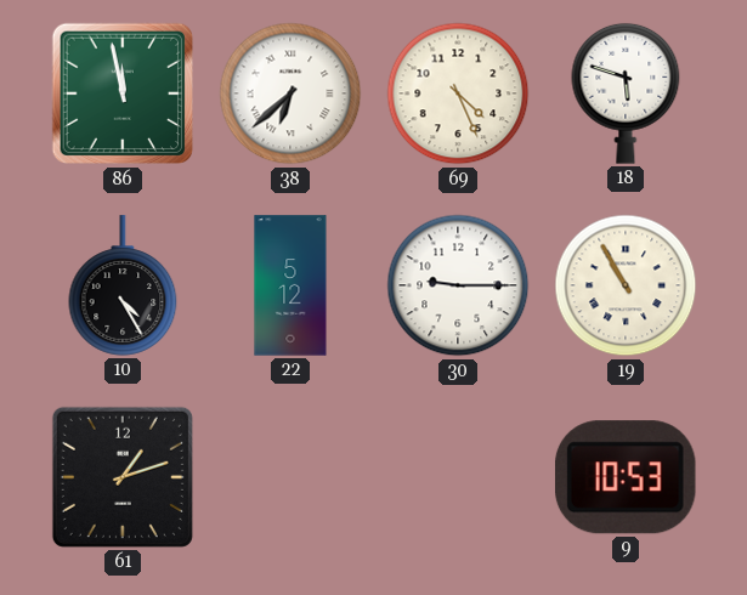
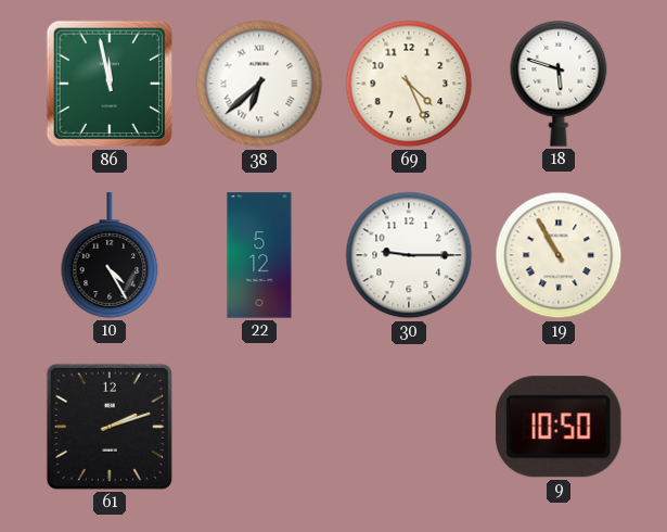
61: 1:12 -> 2:12
9: 10:53 -> 10:50
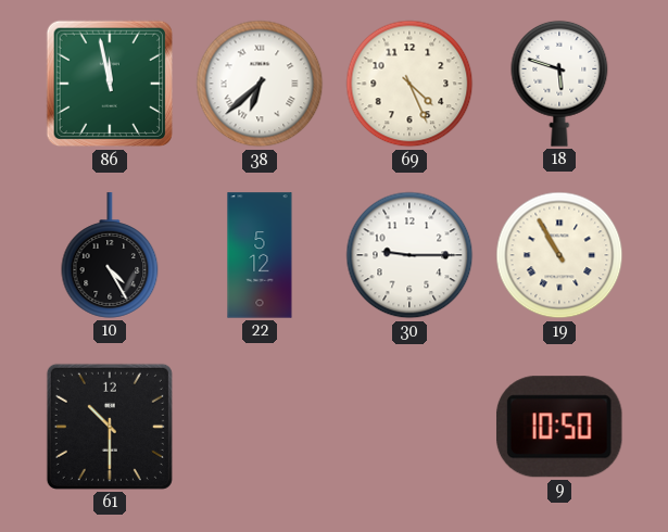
61: 2:12 -> 10:30
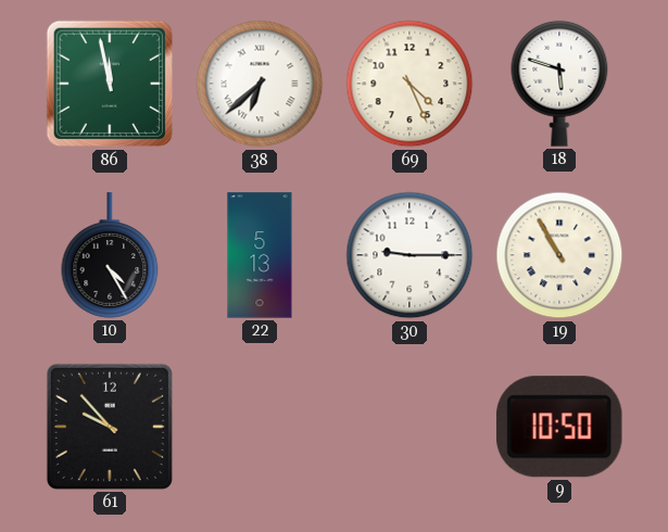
22: 5:12 -> 5:13
61: 10:30 -> 9:53
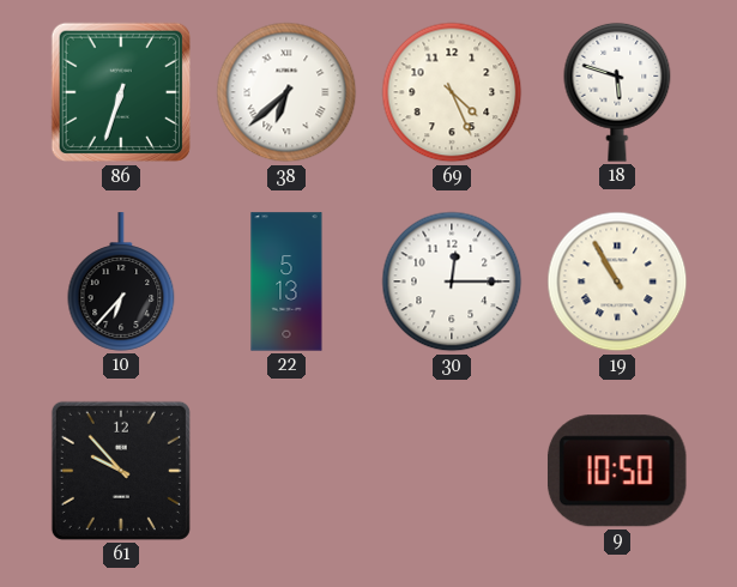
86: 11:58 -> 6:33
10: 4:25 -> 6:37
30: 9:15 -> 12:15
